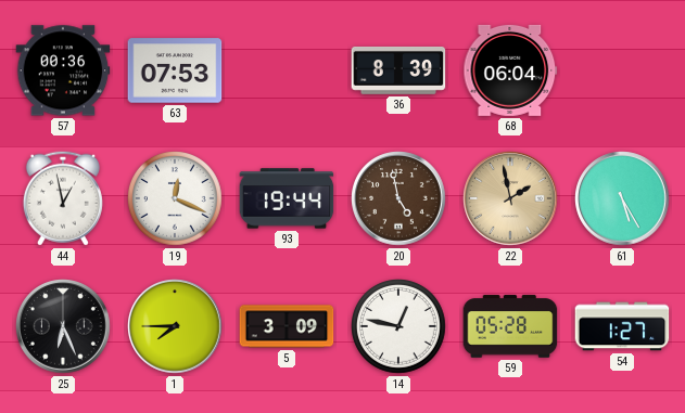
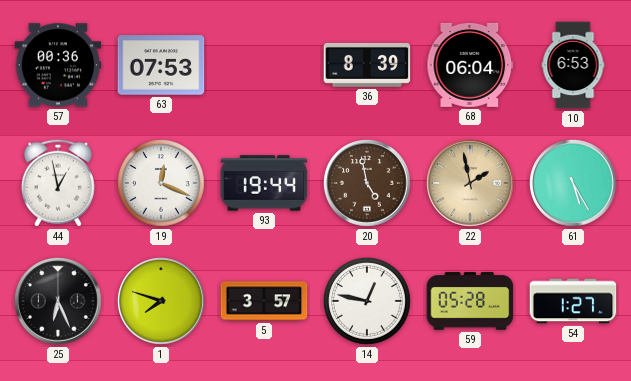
10: none -> 6:53
1: 7:45 -> 7:48
5: 3:09 -> 3:57
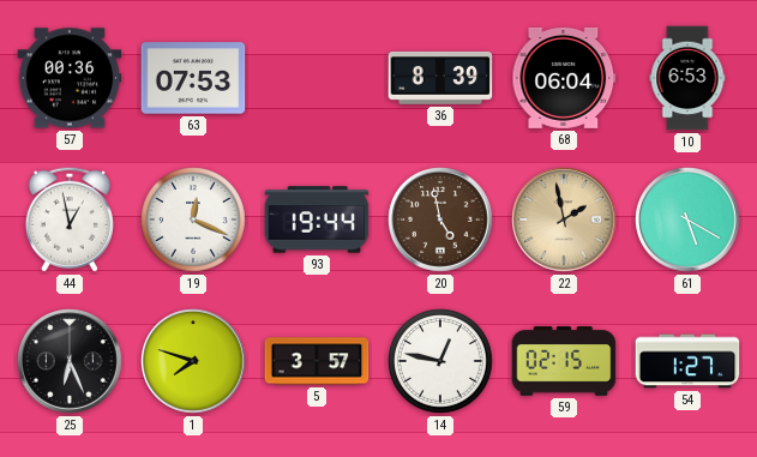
61: 5:25 -> 5:20
59: 05:28 -> 02:15
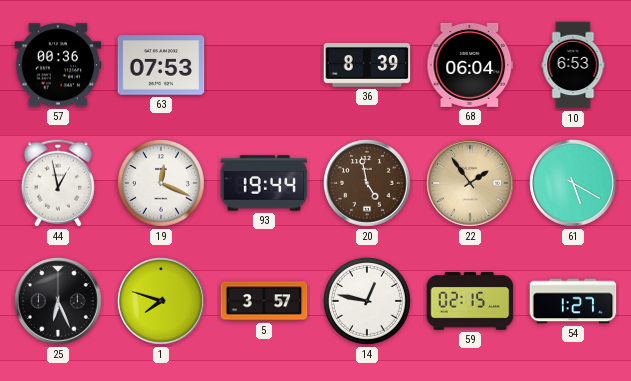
22: 1:58 -> 1:54
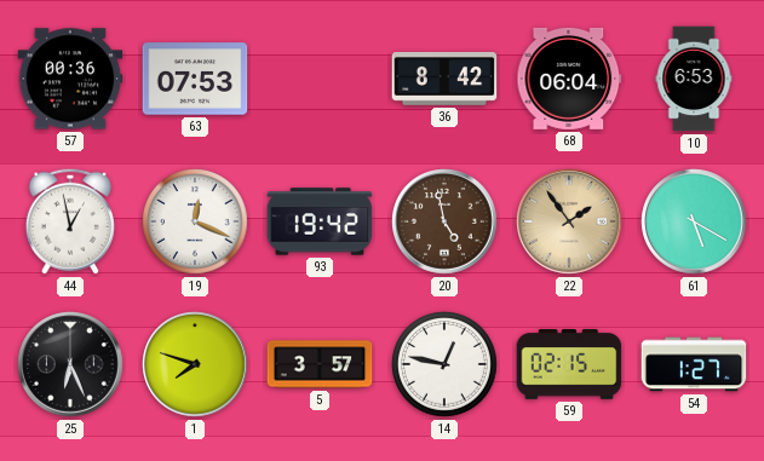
36: 8:39 -> 8:42
93: 19:44 -> 19:42
